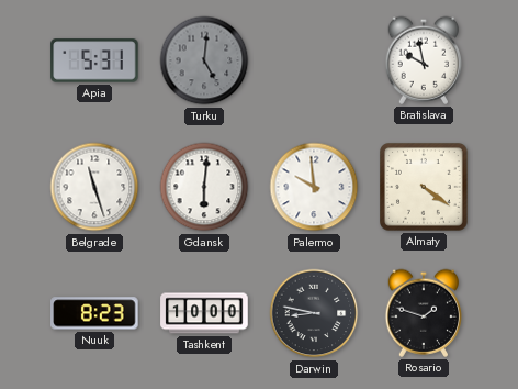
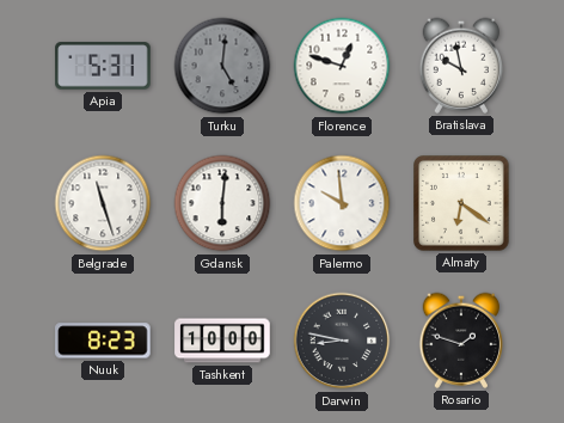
Florence: none -> 12:48
Almaty: 4:21 -> 6:21
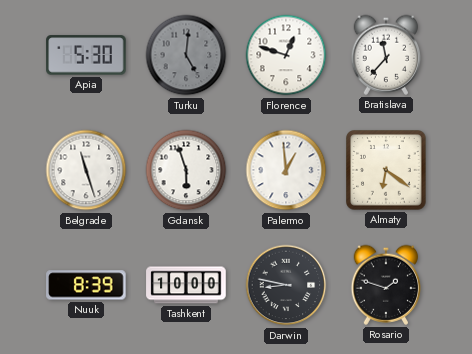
Apia: 5:31 -> 5:30
Bratislava: 9:58 -> 11:37
Gdansk: 6:01 -> 5:57
Palermo: 9:59 -> 12:59
Nuuk: 8:23 -> 8:39
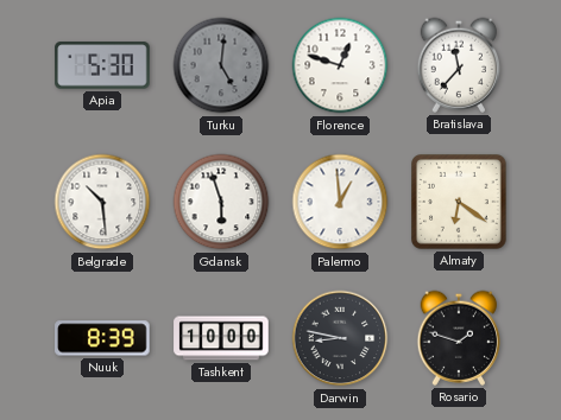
Belgrade: 11:27 -> 10:29
